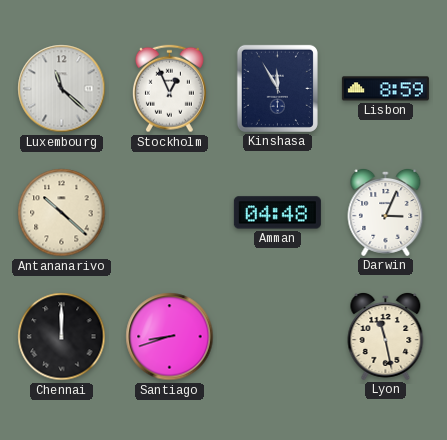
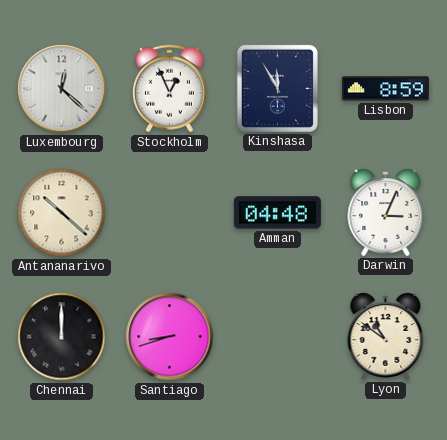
Luxembourg: 11:22 -> 12:22
Lyon: 11:28 -> 10:51
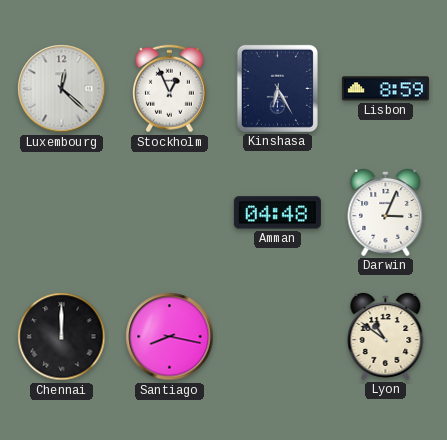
Kinshasa: 11:55 -> 6:25
Antananarivo: 10:22 -> none
Santiago: 8:42 -> 8:17
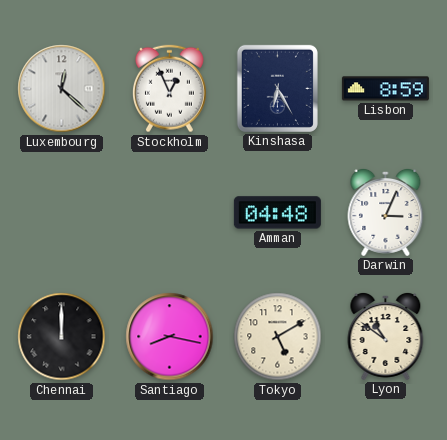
Tokyo: none -> 5:10
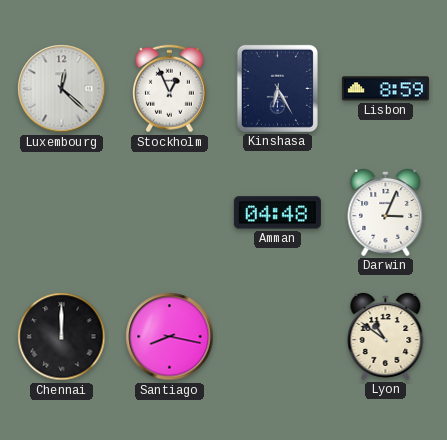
Tokyo: 5:10 -> none
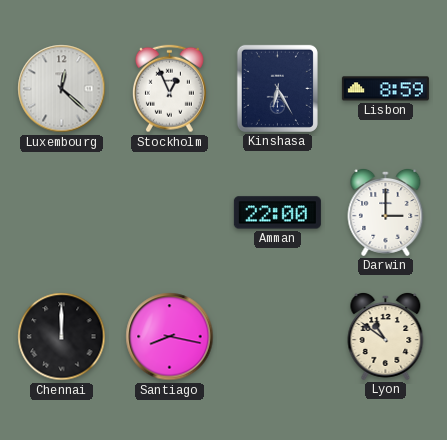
Amman: 04:48 -> 22:00
Darwin: 3:04 -> 3:00
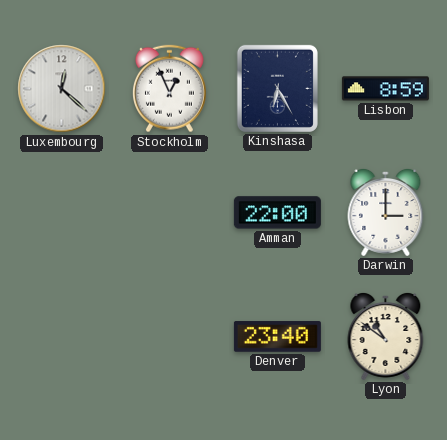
Chennai: 12:00 -> none
Santiago: 8:17 -> none
Denver: none -> 23:40
